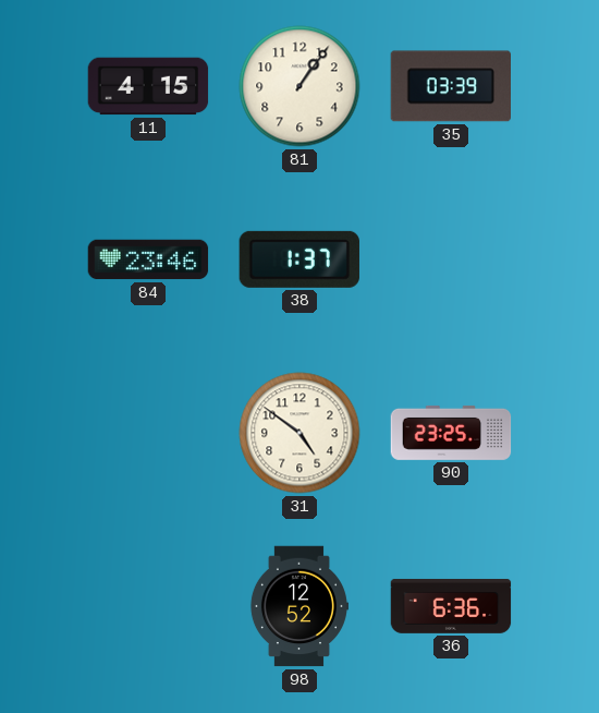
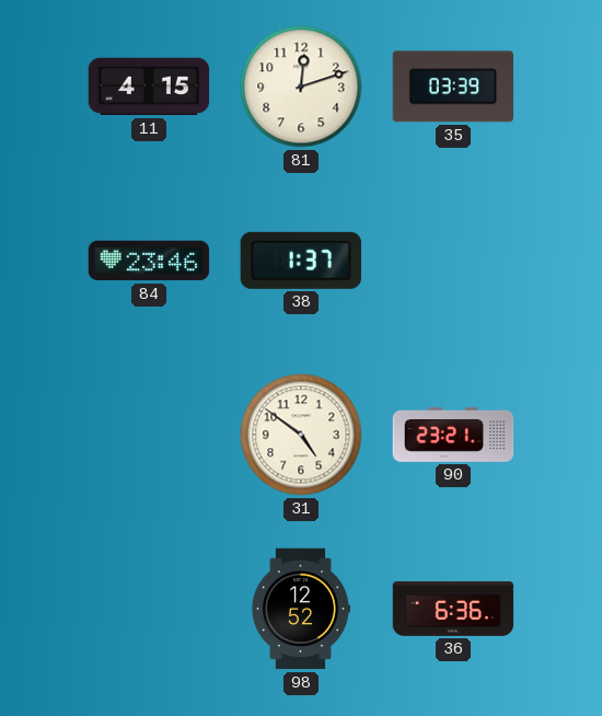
81: 1:06 -> 12:12
90: 23:25 -> 23:21
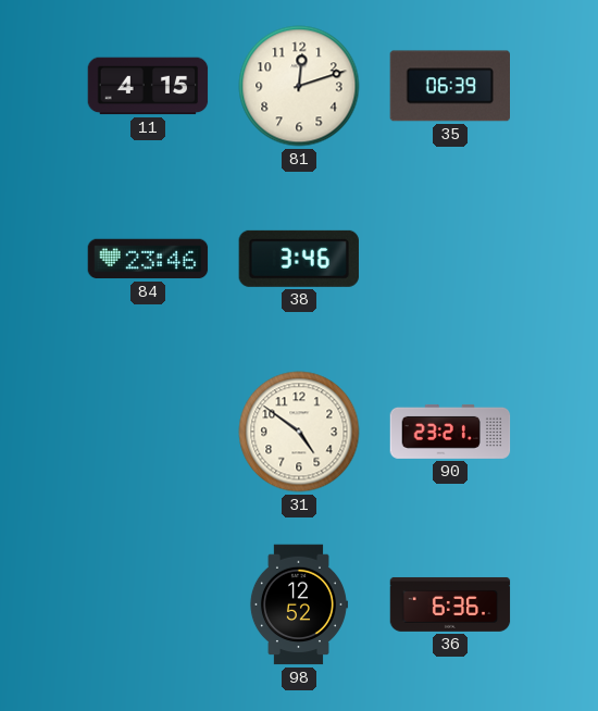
35: 03:39 -> 06:39
38: 1:37 -> 3:46
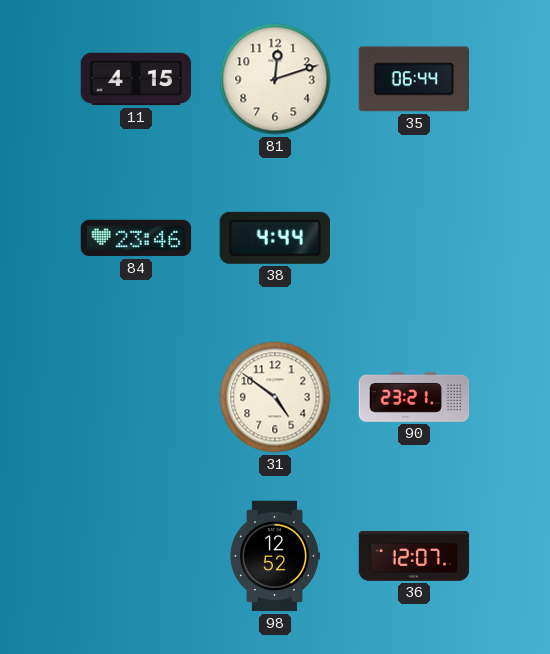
35: 06:39 -> 06:44
38: 3:46 -> 4:44
36: 6:36 -> 12:07
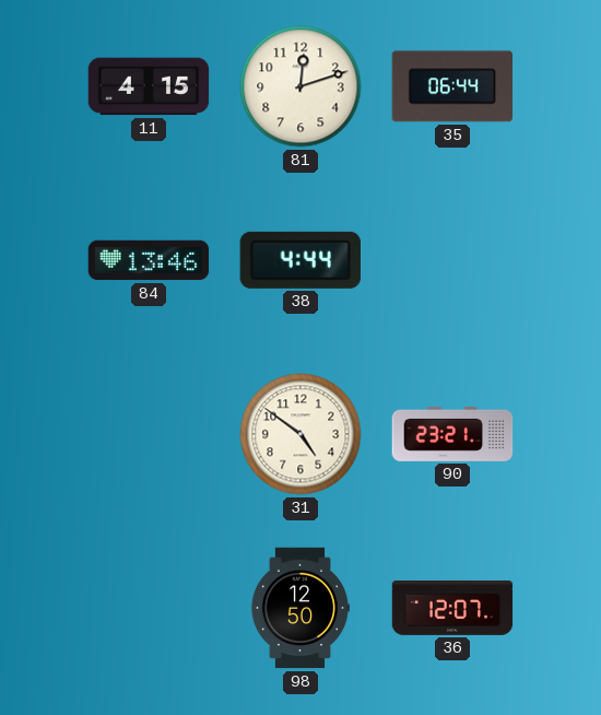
84: 23:46 -> 13:46
98: 12:52 -> 12:50
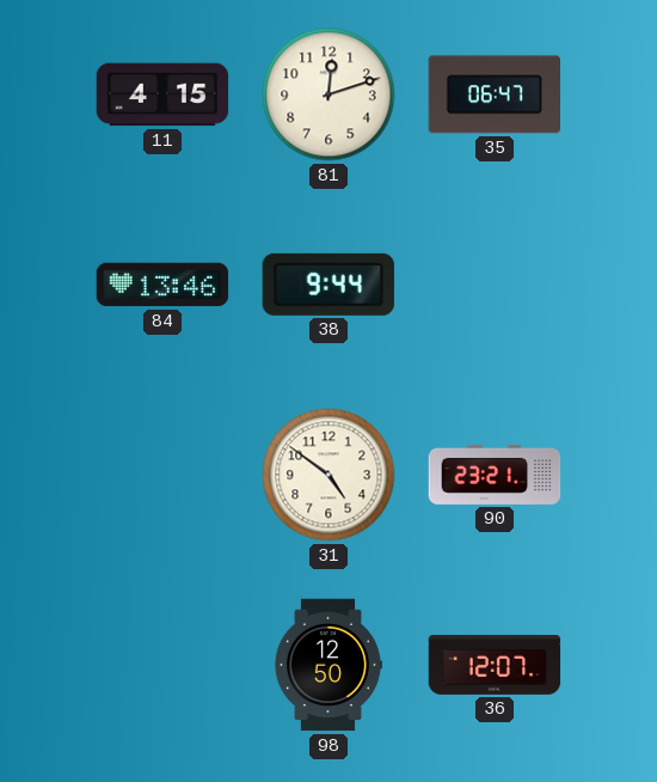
35: 06:44 -> 06:47
38: 4:44 -> 9:44
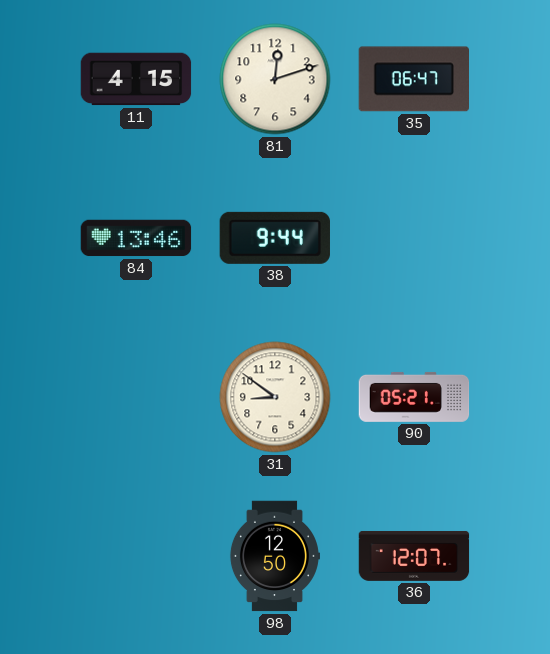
31: 4:51 -> 8:51
90: 23:21 -> 05:21
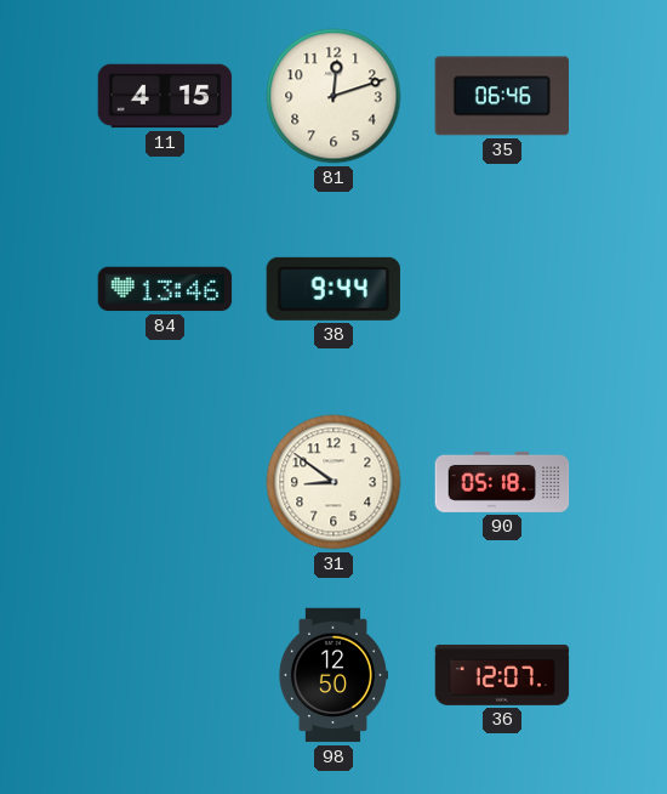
35: 06:47 -> 06:46
90: 05:21 -> 05:18
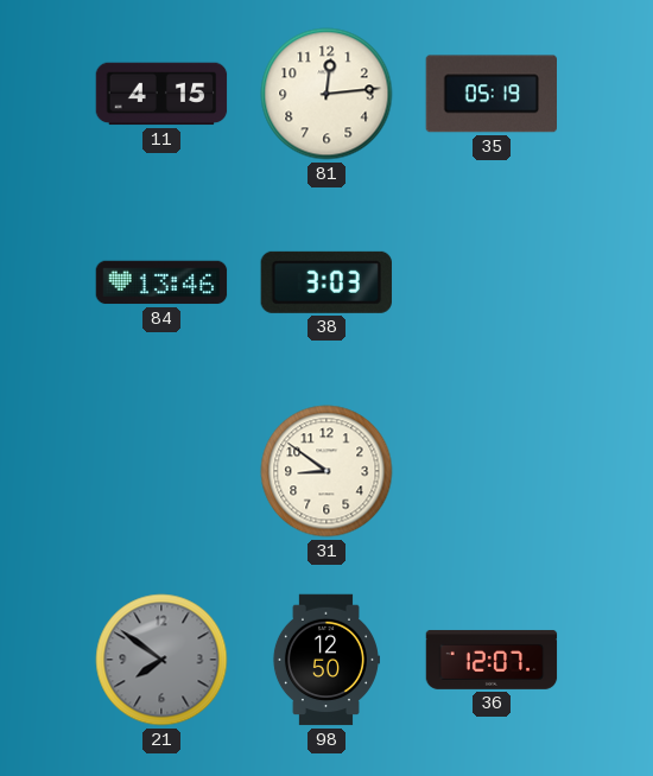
81: 12:12 -> 12:14
35: 06:46 -> 05:19
38: 9:44 -> 3:03
90: 05:18 -> none
21: none -> 7:51
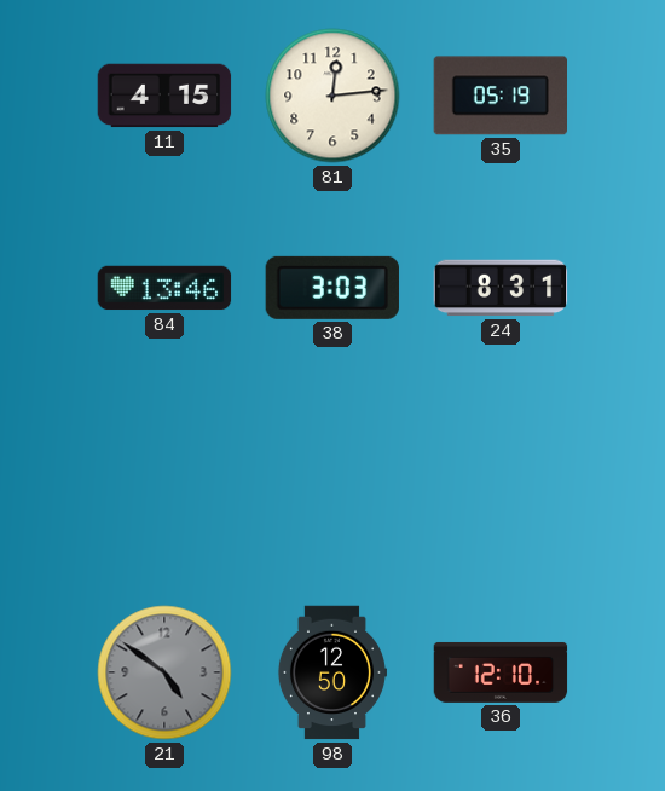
24: none -> 8:31
31: 8:51 -> none
21: 7:51 -> 4:51
36: 12:07 -> 12:10
